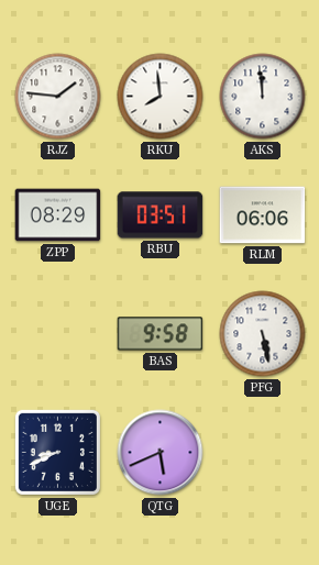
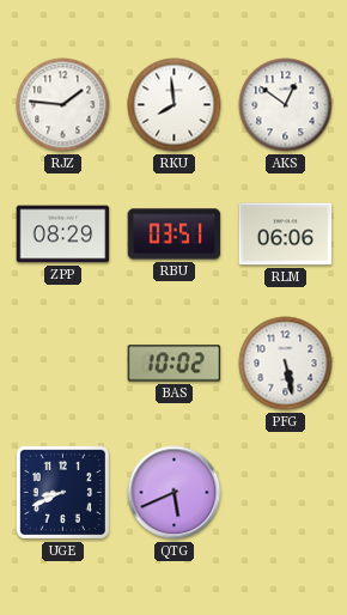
AKS: 11:59 -> 12:51
BAS: 9:58 -> 10:02
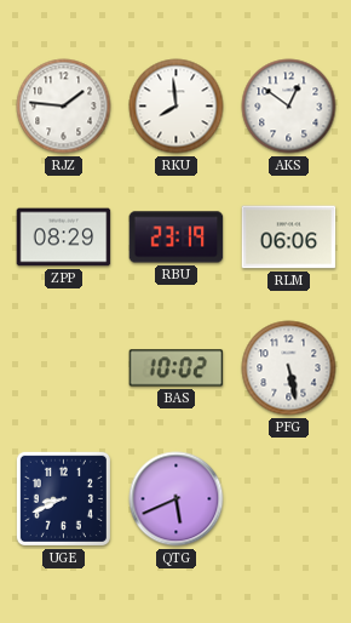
RBU: 03:51 -> 23:19
